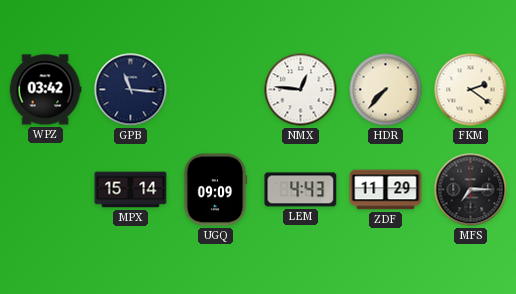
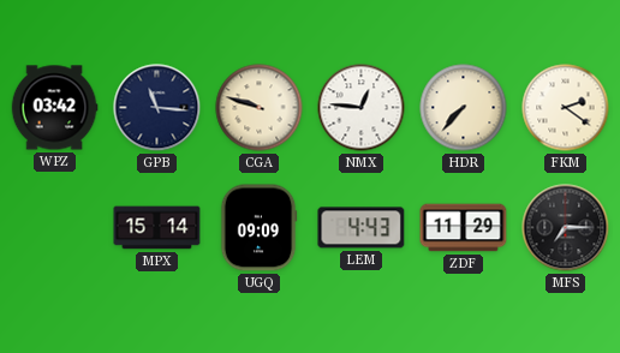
CGA: none -> 9:48
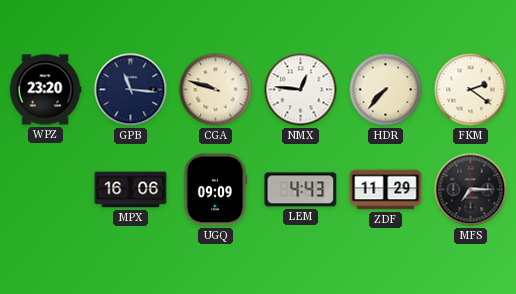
WPZ: 03:42 -> 23:20
MPX: 15:14 -> 16:06
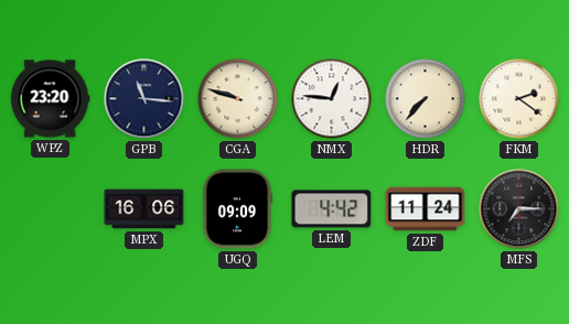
LEM: 4:43 -> 4:42
ZDF: 11:29 -> 11:24
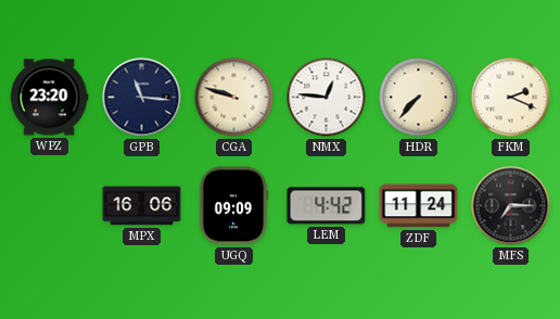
FKM: 2:21 -> 2:19
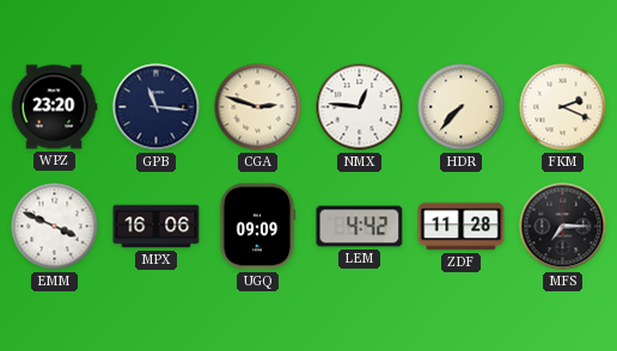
CGA: 9:48 -> 2:48
EMM: none -> 3:49
ZDF: 11:24 -> 11:28
